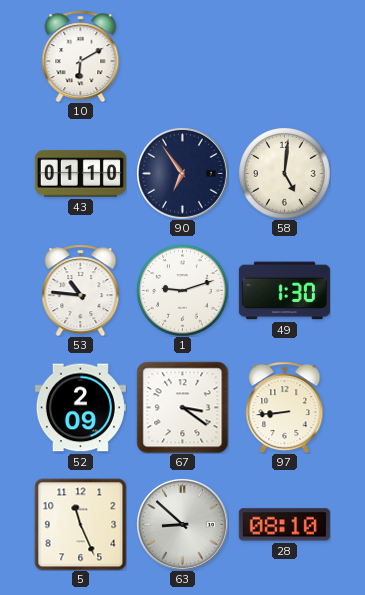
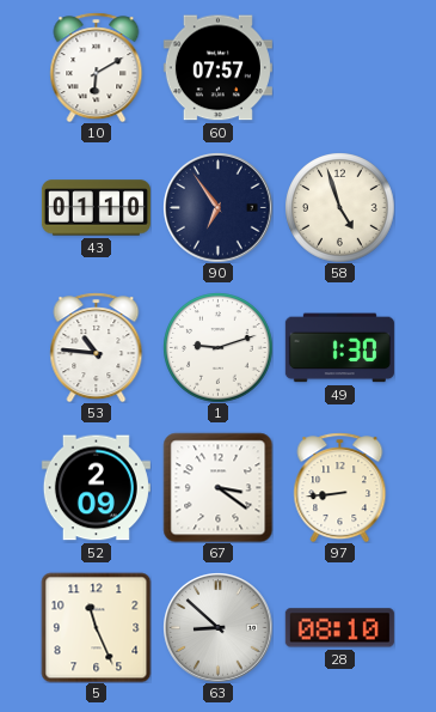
60: none -> 07:57
58: 5:01 -> 4:57
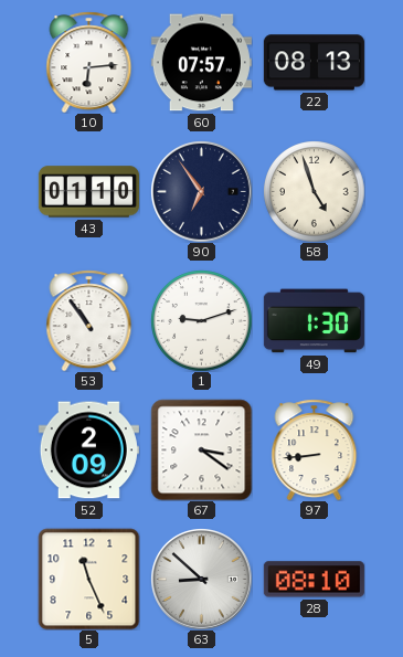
10: 6:10 -> 6:14
22: none -> 08:13
53: 10:46 -> 10:54
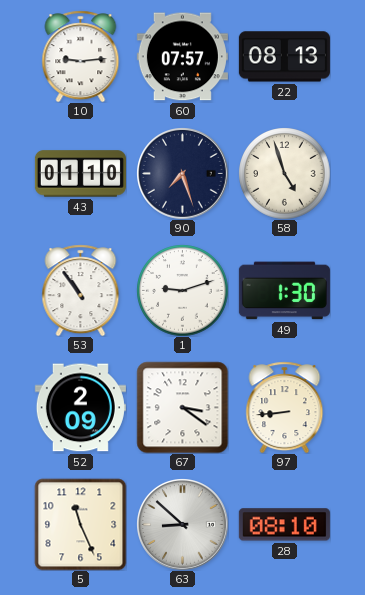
10: 6:14 -> 9:14
90: 6:54 -> 7:27
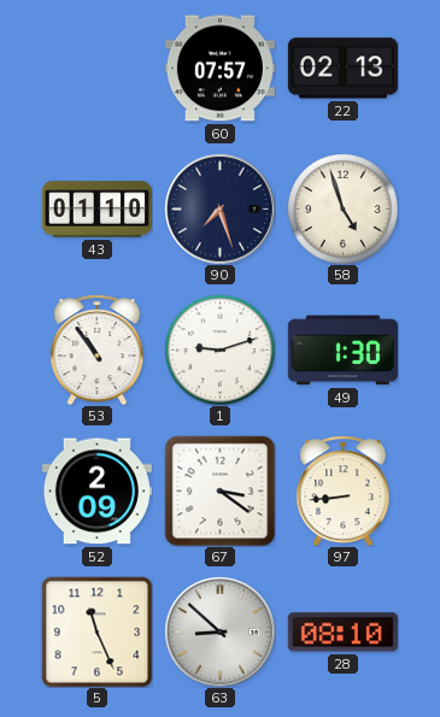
10: 9:14 -> none
22: 08:13 -> 02:13
